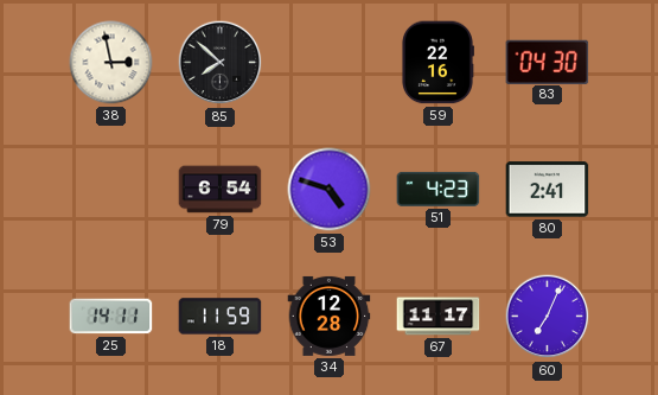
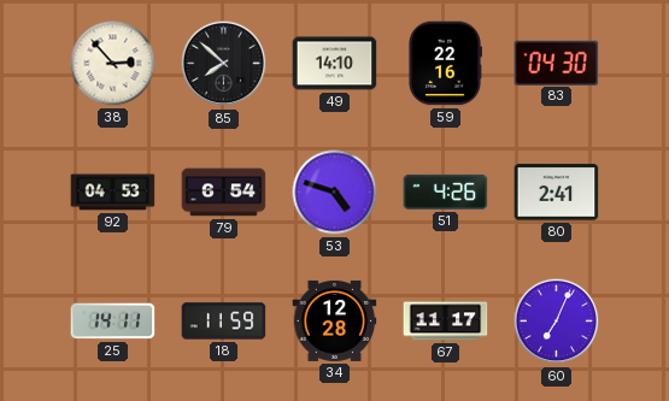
38: 2:58 -> 2:53
49: none -> 14:10
92: none -> 04:53
51: 4:23 -> 4:26
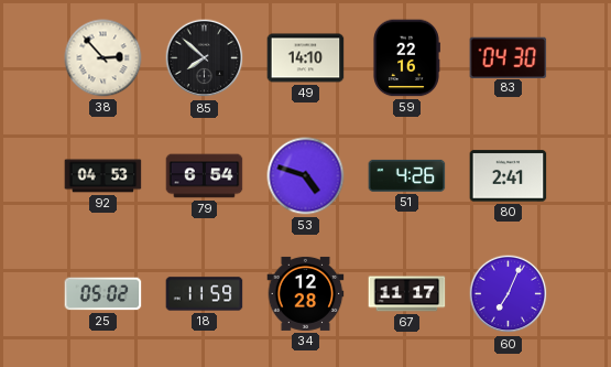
25: 14:11 -> 05:02
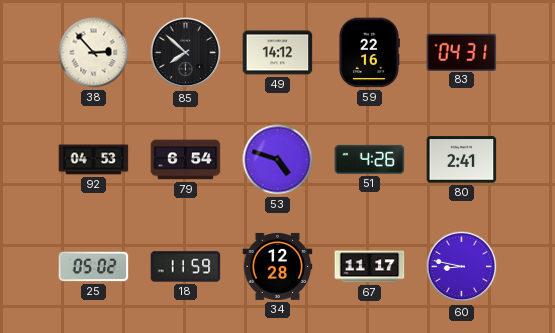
49: 14:10 -> 14:12
83: 04:30 -> 04:31
60: 7:04 -> 8:47
